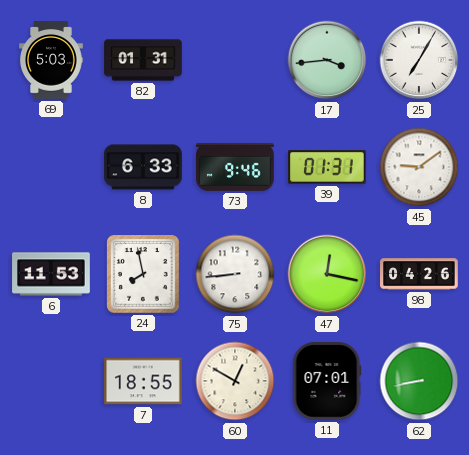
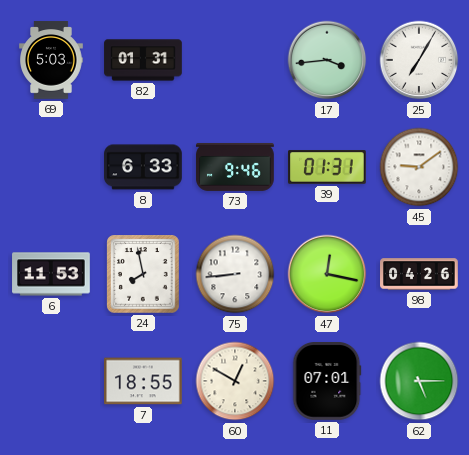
62: 8:43 -> 5:15
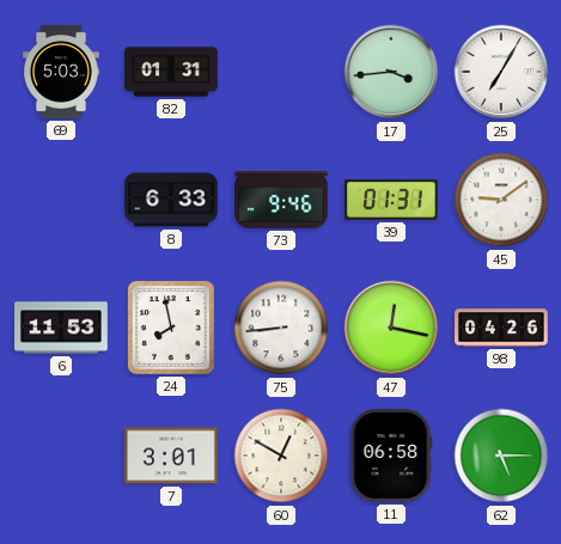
7: 18:55 -> 3:01
11: 07:01 -> 06:58
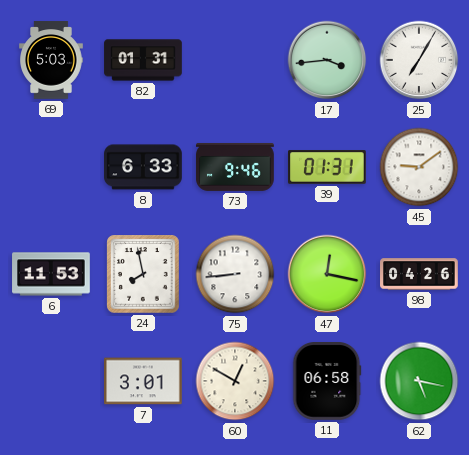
62: 5:15 -> 5:17
